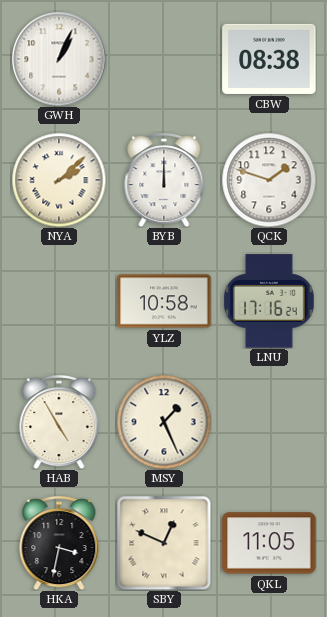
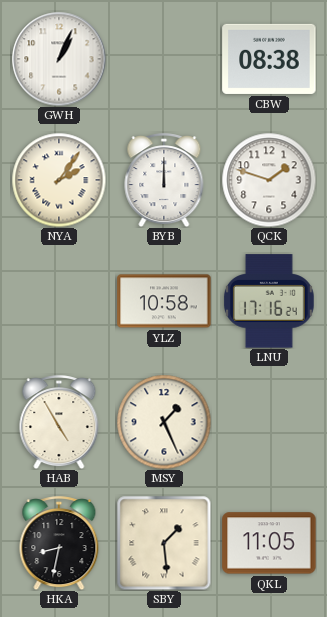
NYA: 2:08 -> 2:06
HKA: 3:32 -> 8:32
SBY: 12:49 -> 1:29
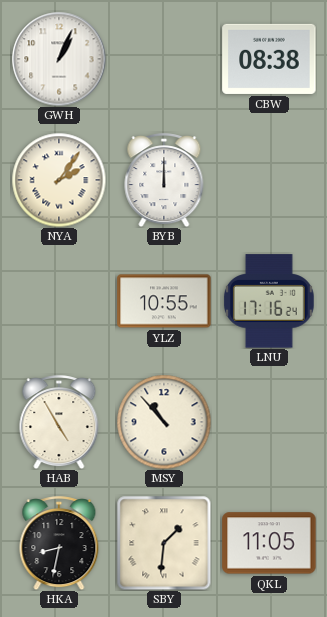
QCK: 1:48 -> none
YLZ: 10:58 -> 10:55
MSY: 1:26 -> 10:53
SBY: 1:29 -> 1:31
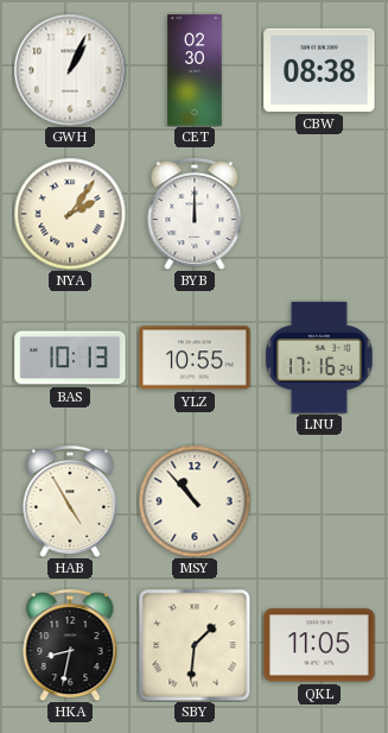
CET: none -> 02:30
BAS: none -> 10:13
